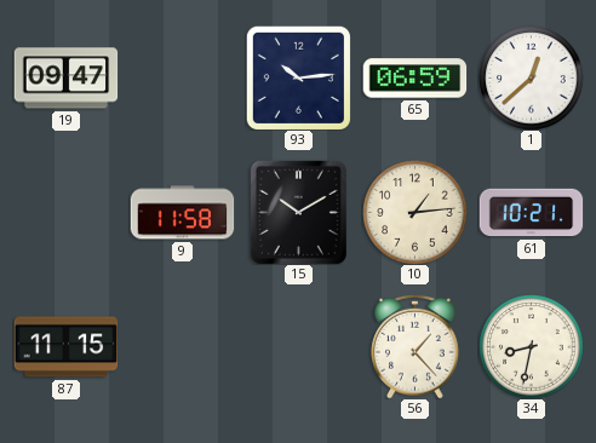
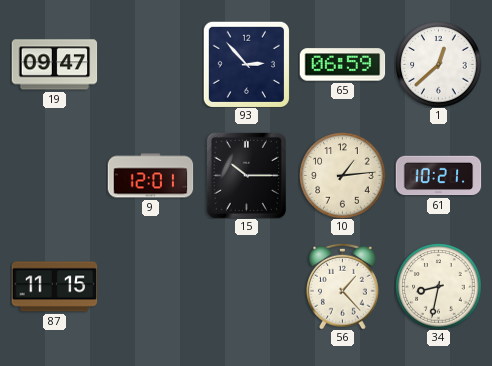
93: 10:14 -> 2:53
9: 11:58 -> 12:01
15: 10:10 -> 10:15
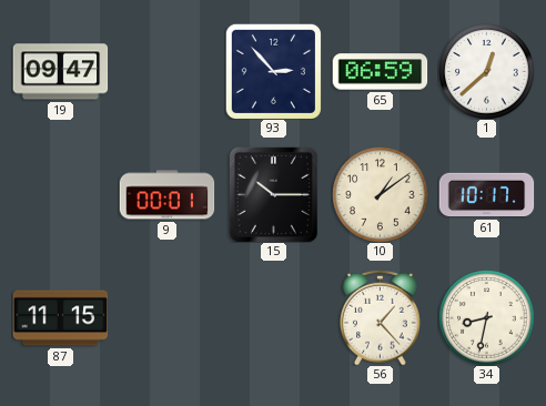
9: 12:01 -> 00:01
10: 1:14 -> 1:09
61: 10:21 -> 10:17
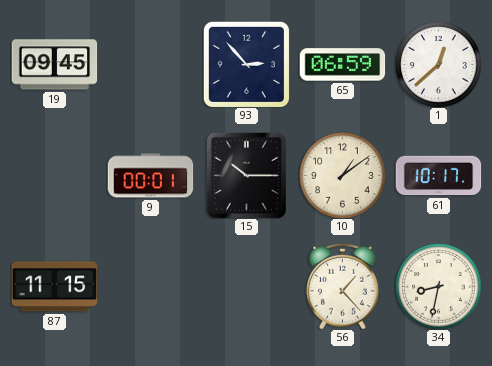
19: 09:47 -> 09:45
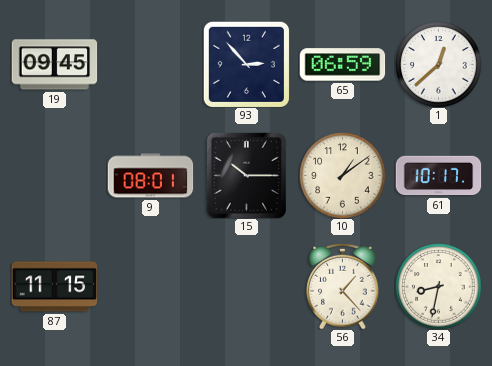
9: 00:01 -> 08:01
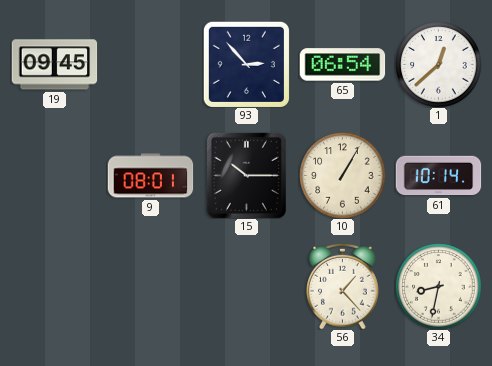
65: 06:59 -> 06:54
10: 1:09 -> 1:05
61: 10:17 -> 10:14
87: 11:15 -> none
